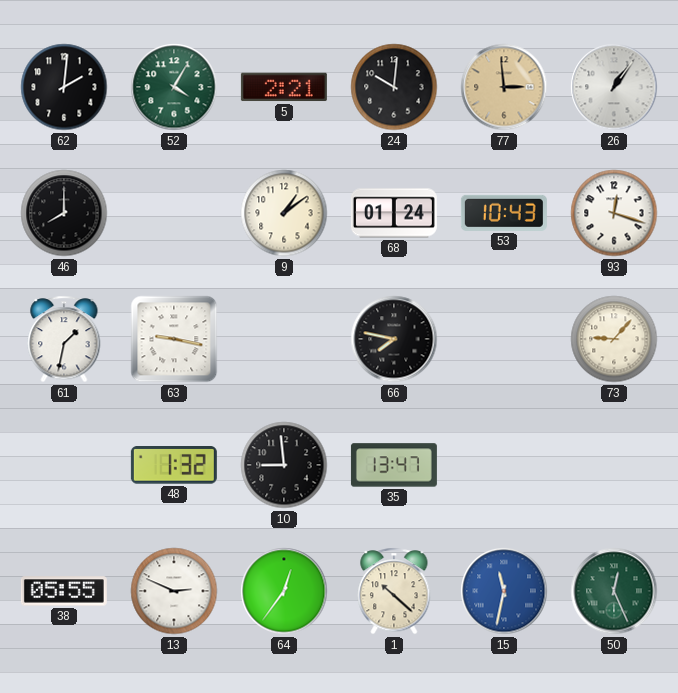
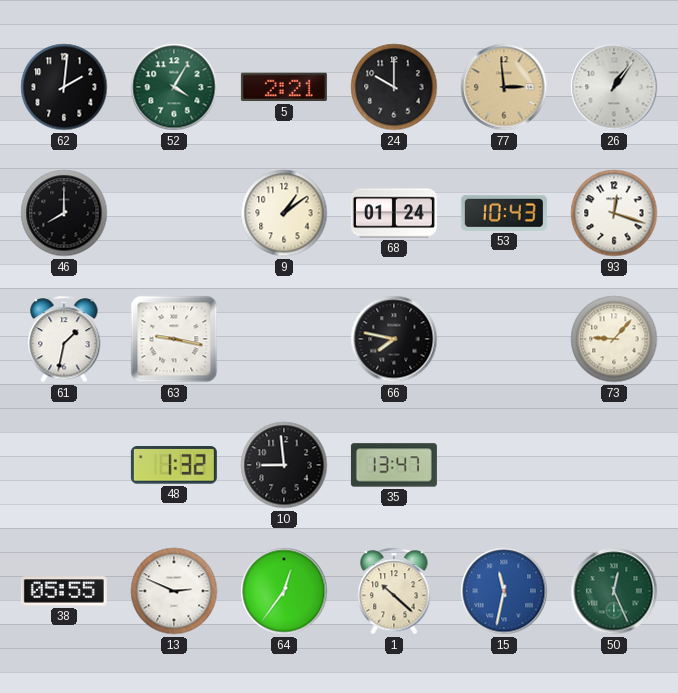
24: 10:01 -> 10:00
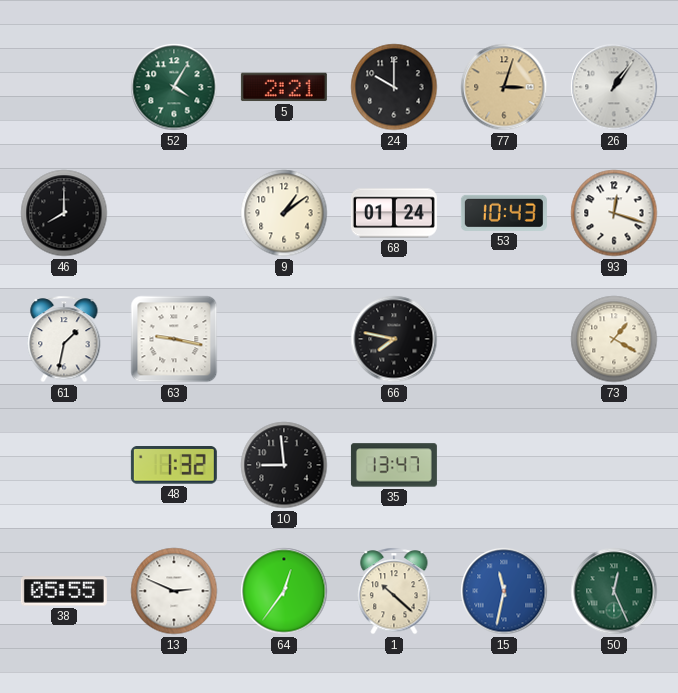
62: 2:01 -> none
77: 2:59 -> 3:03
73: 9:07 -> 1:20
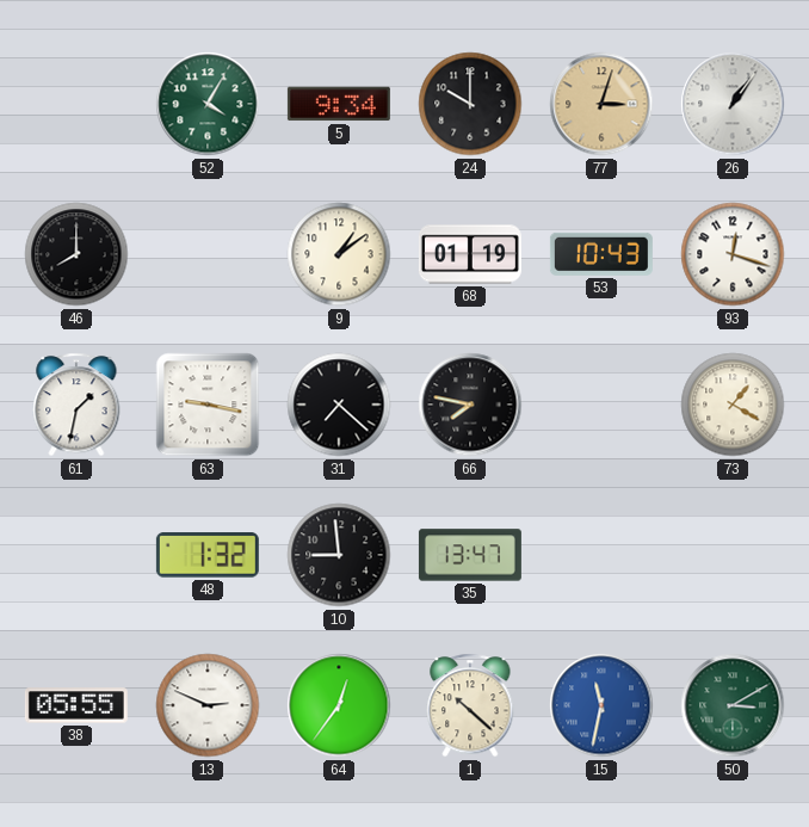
5: 2:21 -> 9:34
68: 01:24 -> 01:19
31: none -> 7:22
50: 12:26 -> 3:10
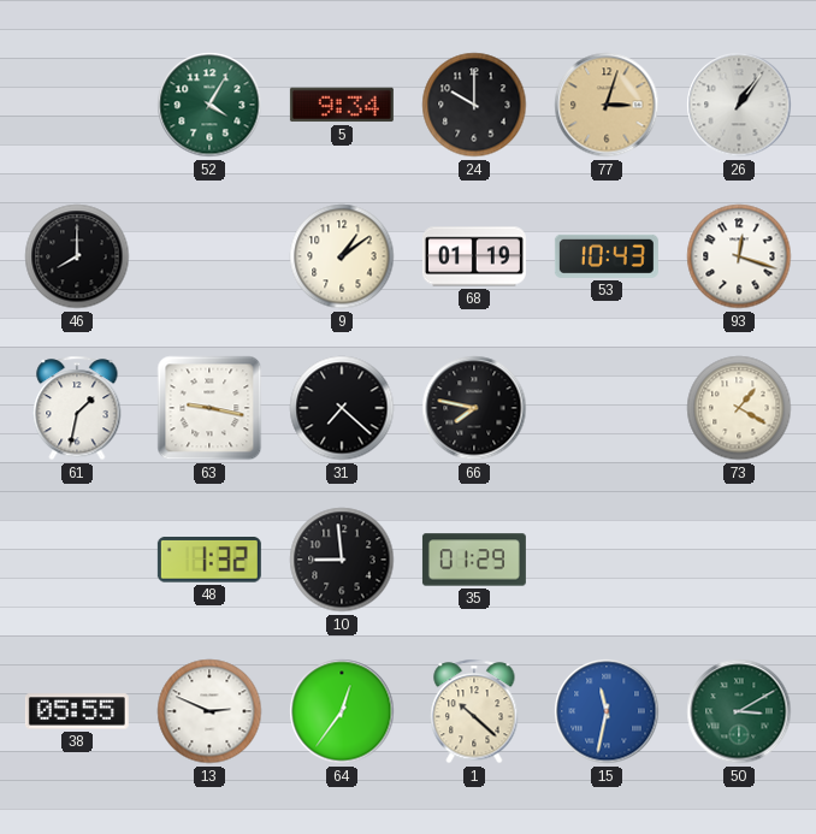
35: 13:47 -> 01:29
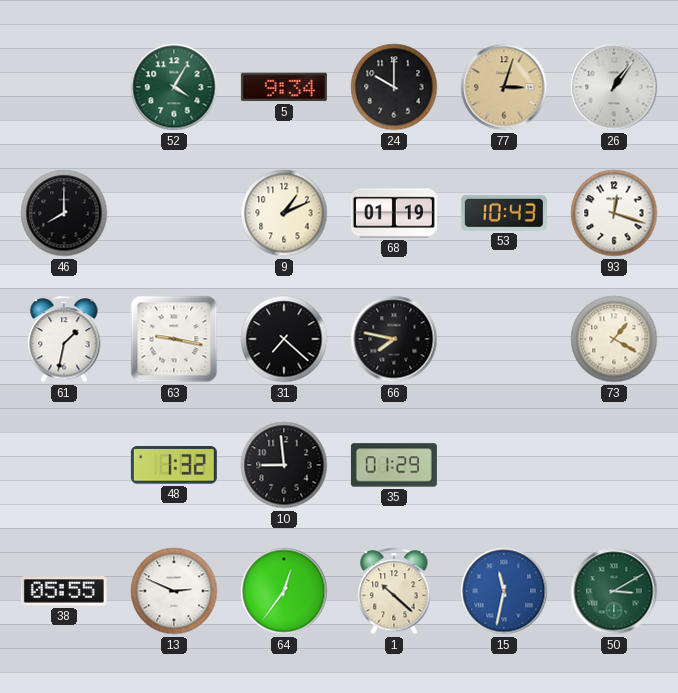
9: 1:09 -> 1:11
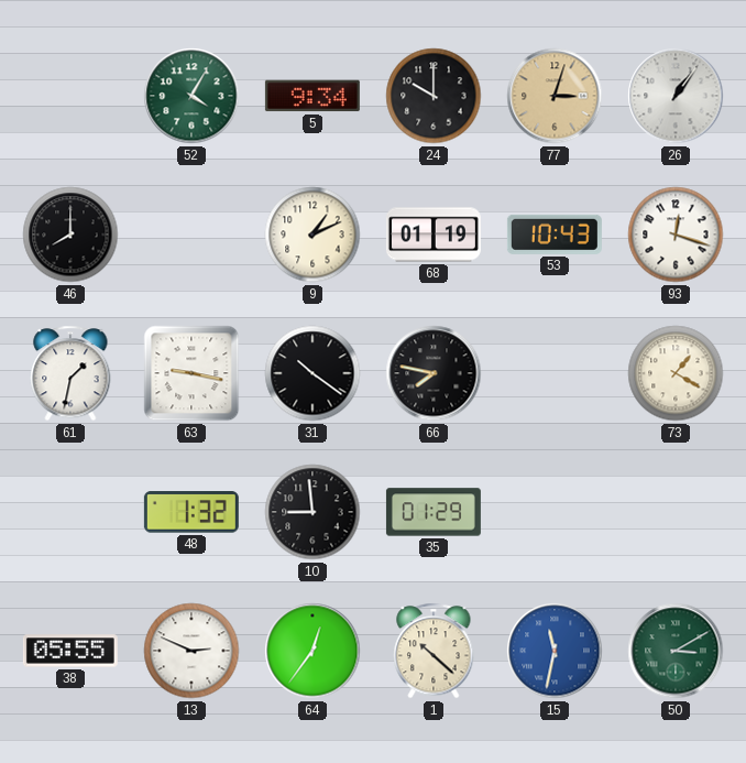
31: 7:22 -> 10:21
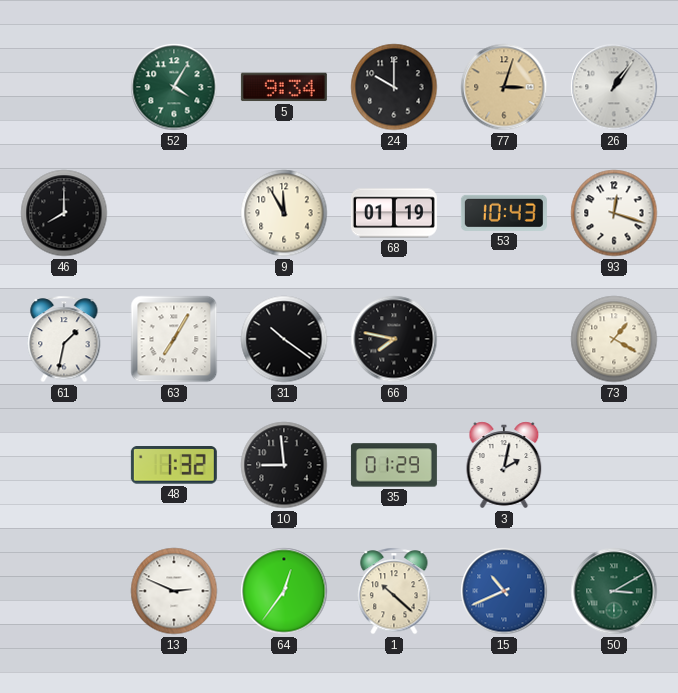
9: 1:11 -> 11:55
63: 9:17 -> 7:05
3: none -> 2:02
38: 05:55 -> none
15: 11:32 -> 10:41
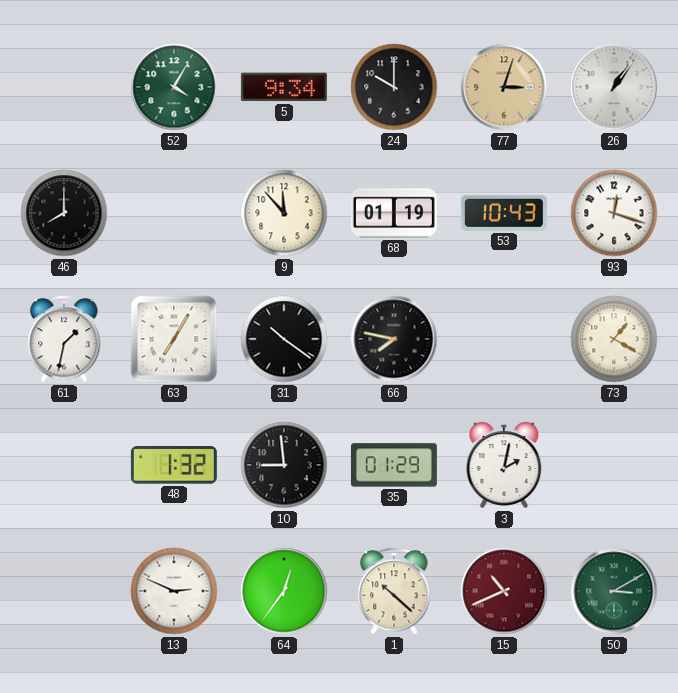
9: 11:55 -> 11:53
15 dial: blue -> burgundy
